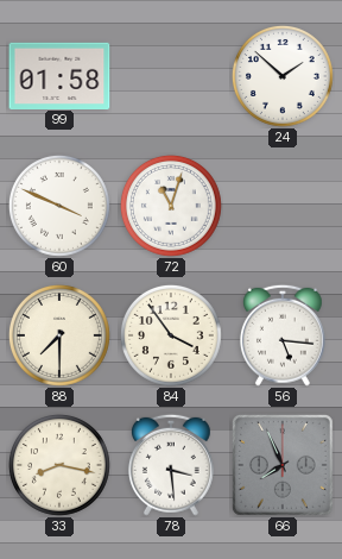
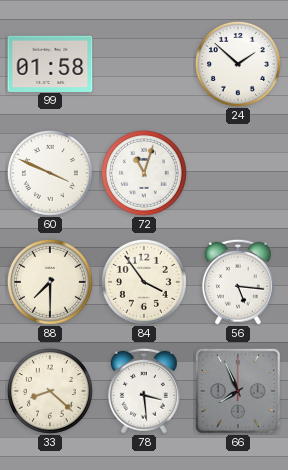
33: 8:17 -> 8:22
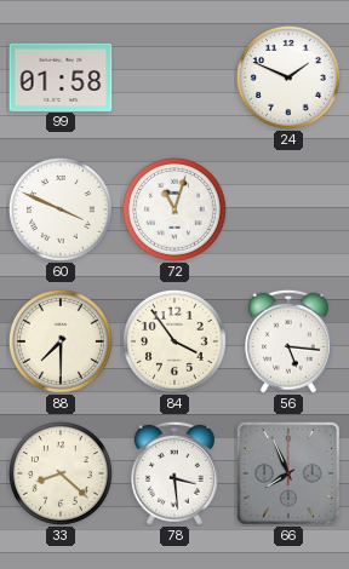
24: 1:52 -> 1:49
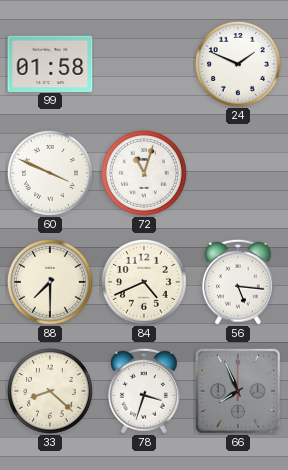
84: 3:54 -> 4:41
78: 3:29 -> 3:33
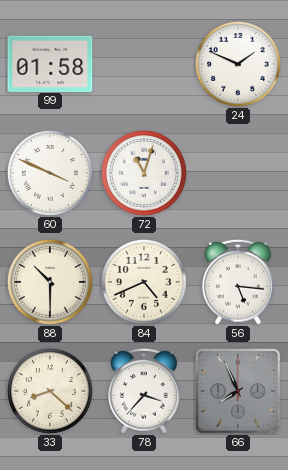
88: 7:30 -> 10:30
78: 3:33 -> 3:37
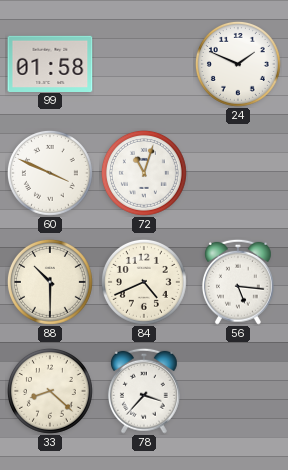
66: 7:56 -> none
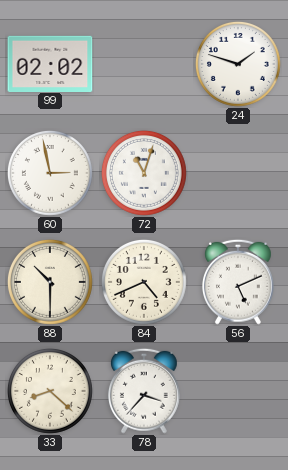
99: 01:58 -> 02:02
24: 1:49 -> 1:48
60: 3:49 -> 2:58
56: 5:16 -> 5:11
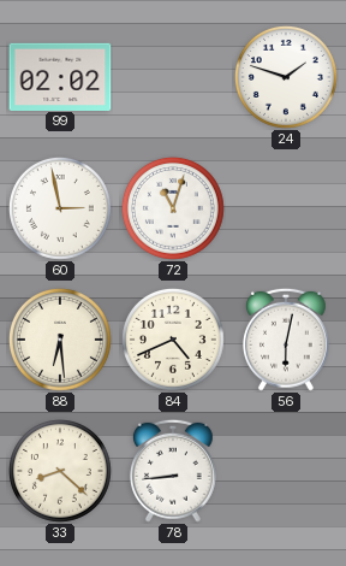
88: 10:30 -> 6:29
56: 5:11 -> 6:02
78: 3:37 -> 8:44
